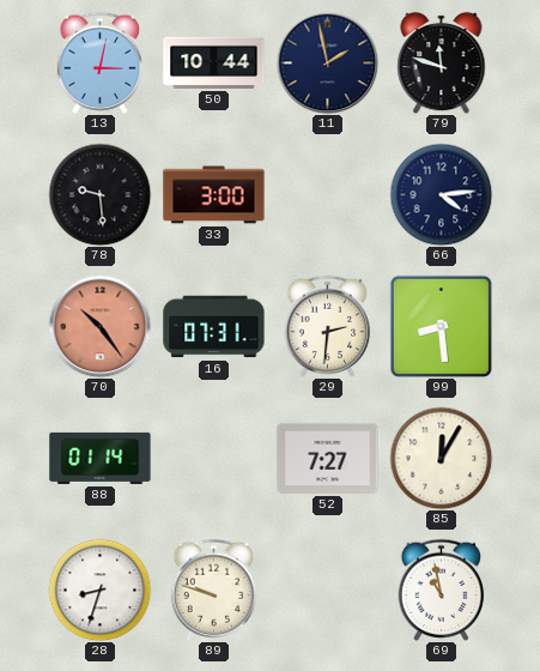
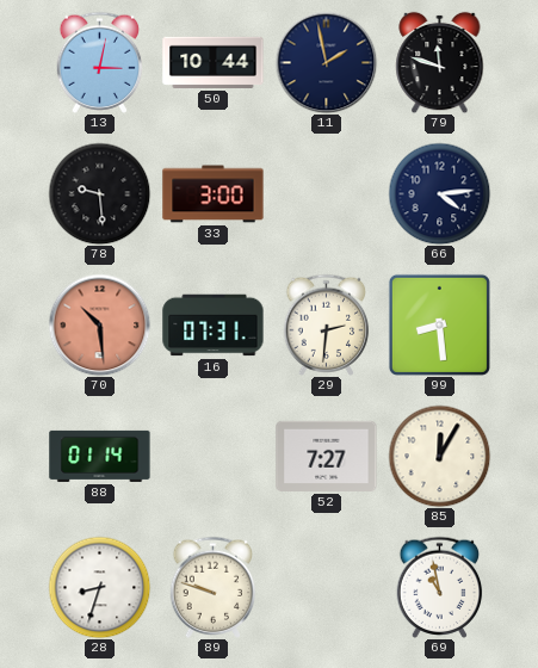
70: 10:24 -> 10:29
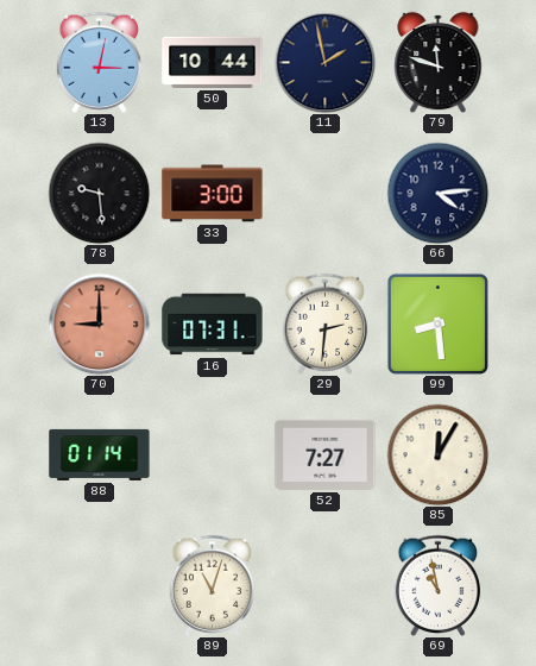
70: 10:29 -> 9:00
28: 8:33 -> none
89: 9:48 -> 11:03
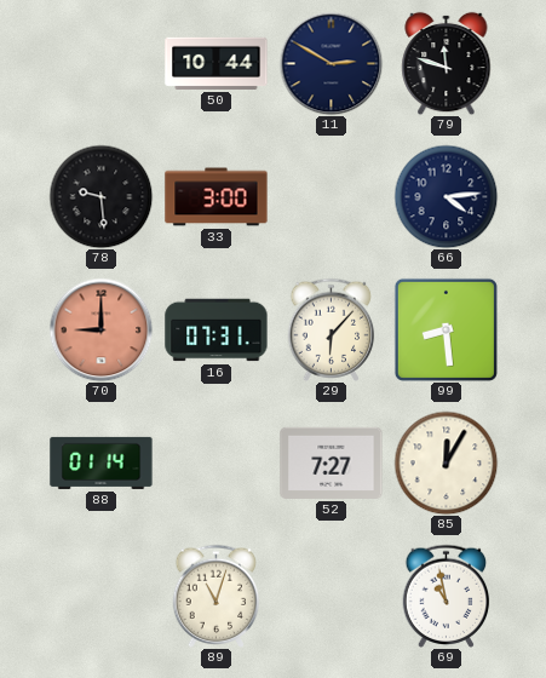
13: 3:02 -> none
11: 1:58 -> 2:50
29: 2:31 -> 6:07
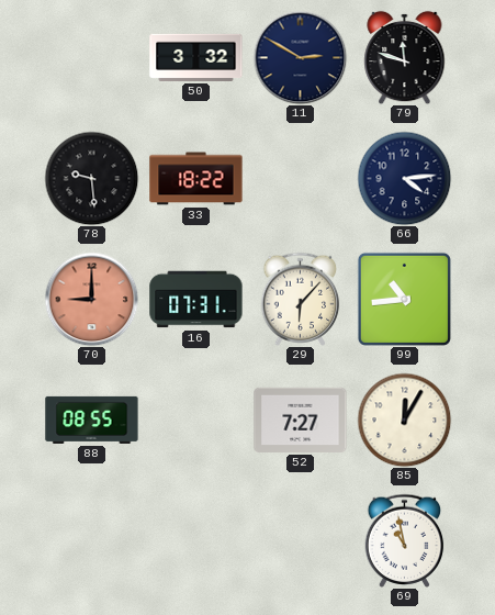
50: 10:44 -> 3:32
33: 3:00 -> 18:22
99: 8:29 -> 10:44
88: 01:14 -> 08:55
89: 11:03 -> none
